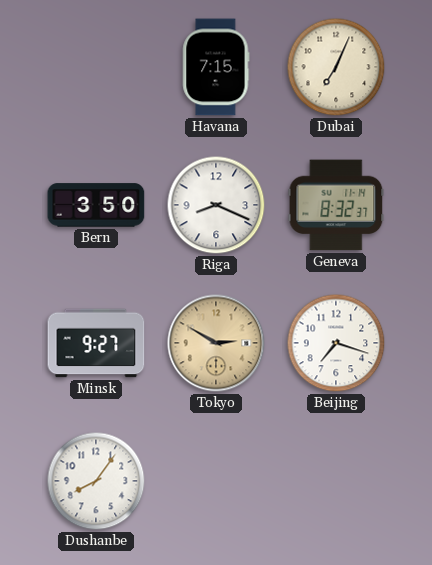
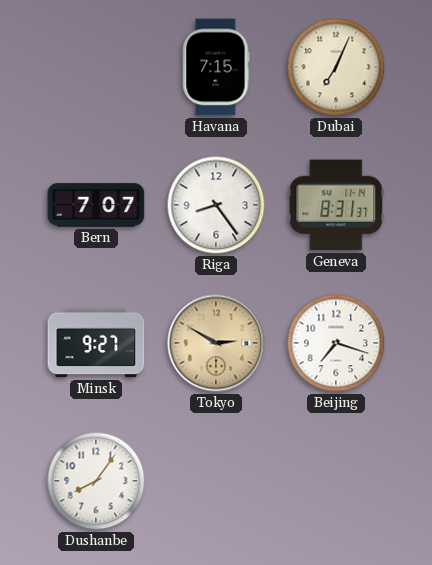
Bern: 3:50 -> 7:07
Riga: 8:19 -> 8:24
Geneva: 8:32 -> 8:31
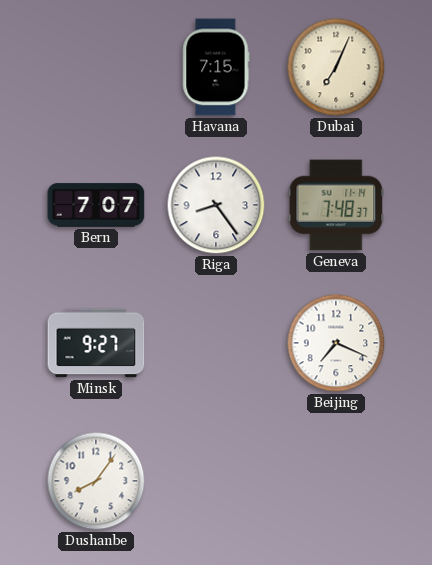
Geneva: 8:31 -> 7:48
Tokyo: 2:50 -> none
Beijing: 7:18 -> 7:19
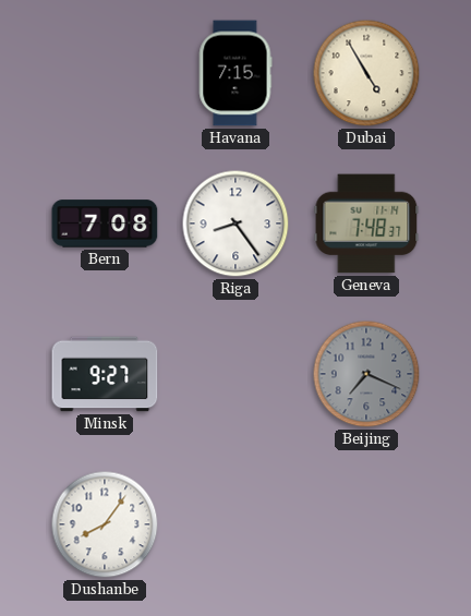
Dubai: 7:04 -> 4:55
Bern: 7:07 -> 7:08
Beijing dial: white -> grey
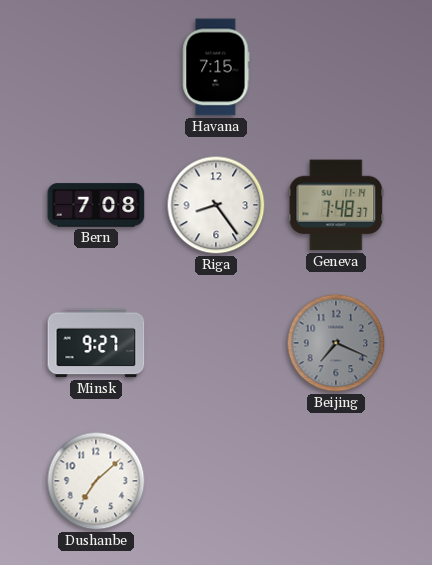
Dubai: 4:55 -> none
Dushanbe: 8:06 -> 7:08
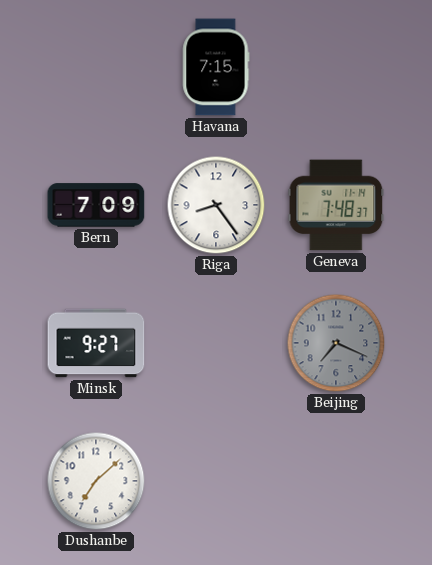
Bern: 7:08 -> 7:09
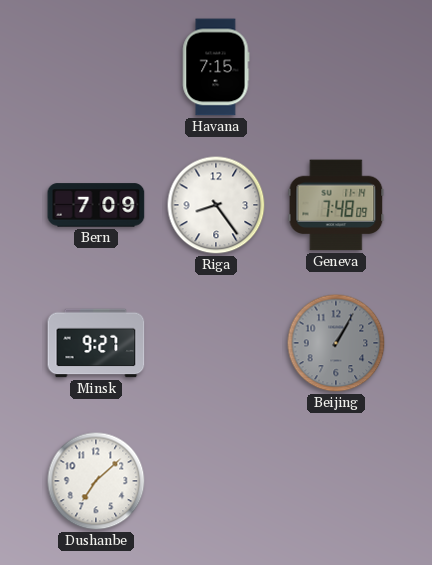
Geneva: 7:48:37 -> 7:48:09
Beijing: 7:19 -> 1:05
